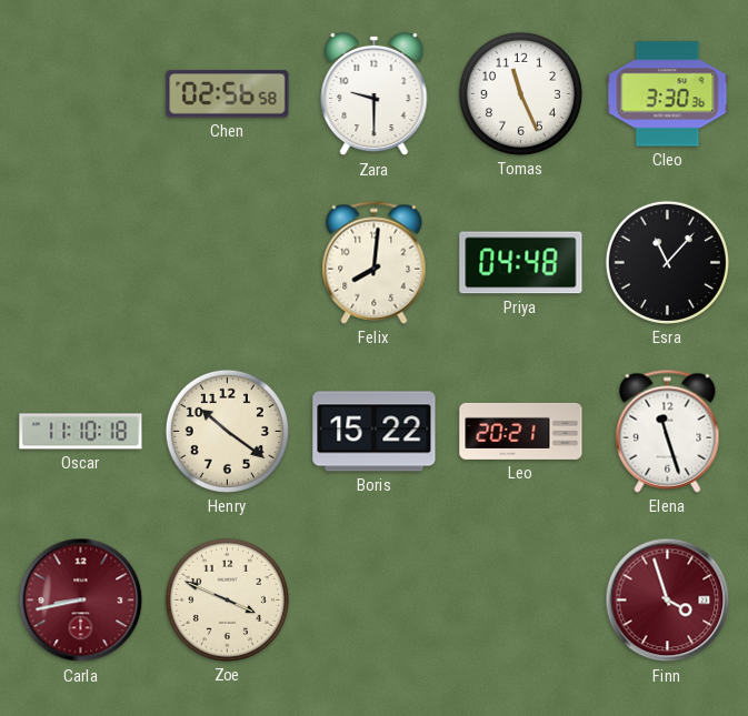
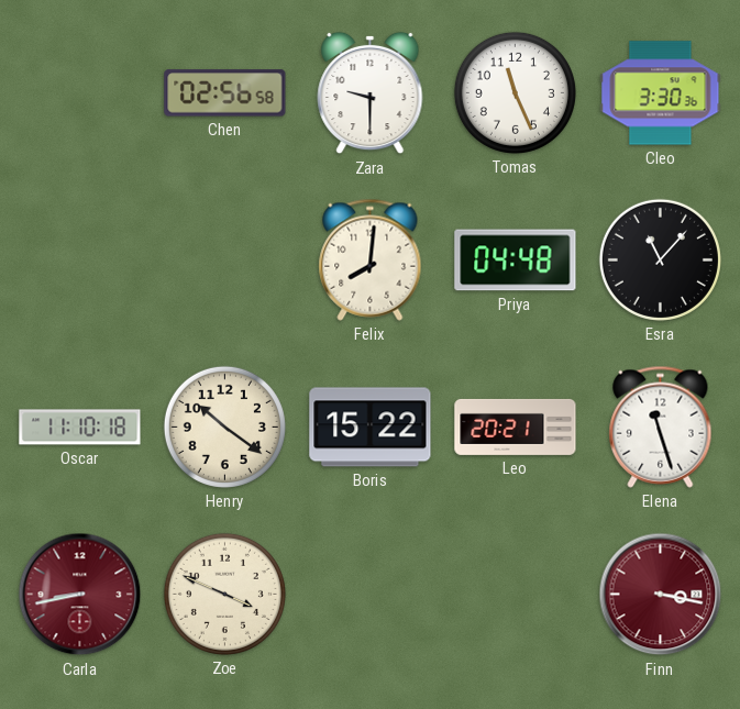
Finn: 3:57 -> 3:17
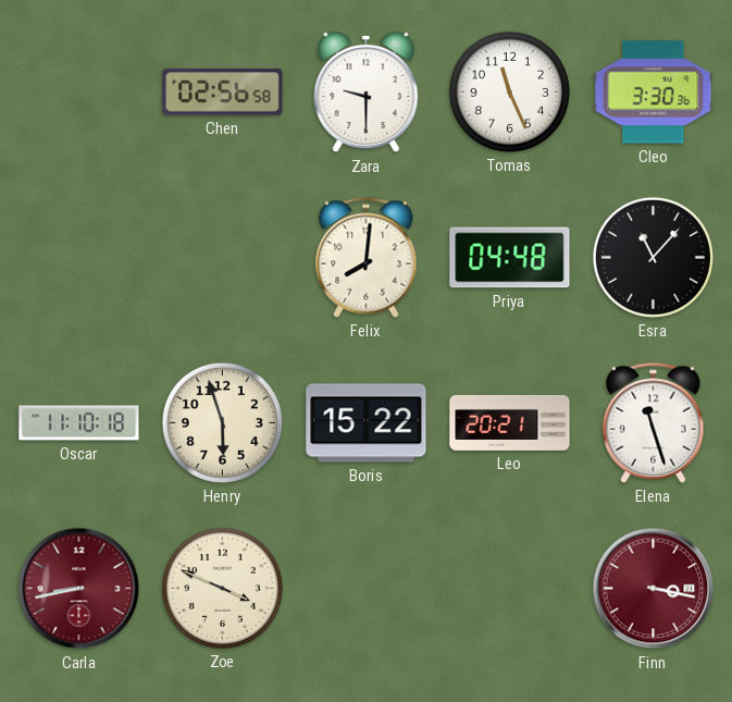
Henry: 10:21 -> 5:57
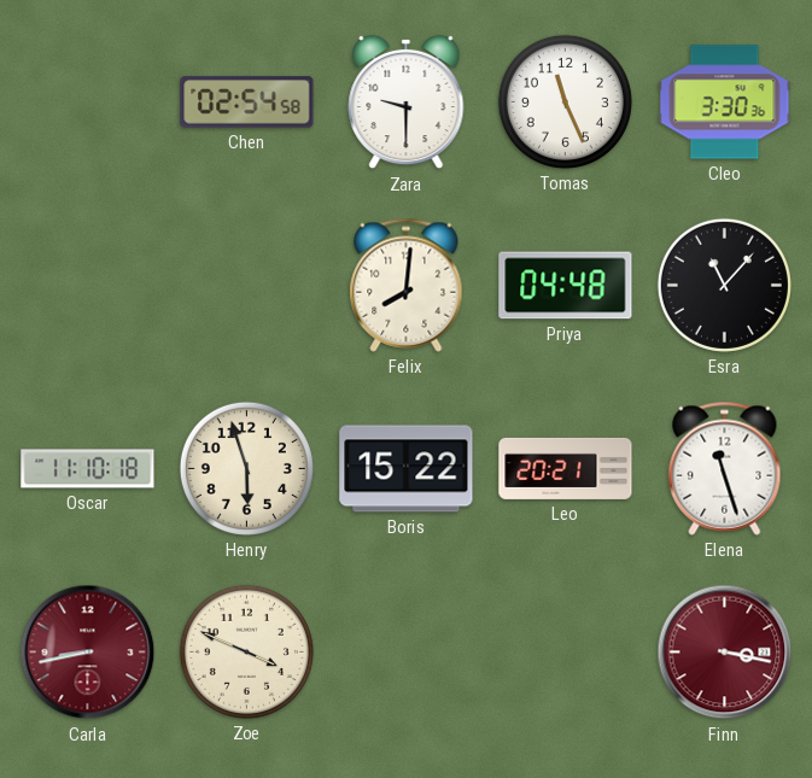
Chen: 02:56 -> 02:54
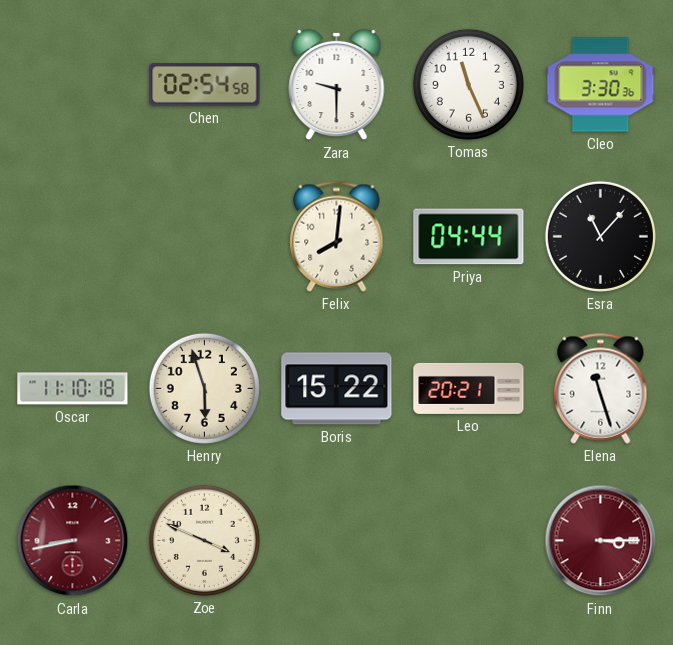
Priya: 04:48 -> 04:44
Finn: 3:17 -> 3:15
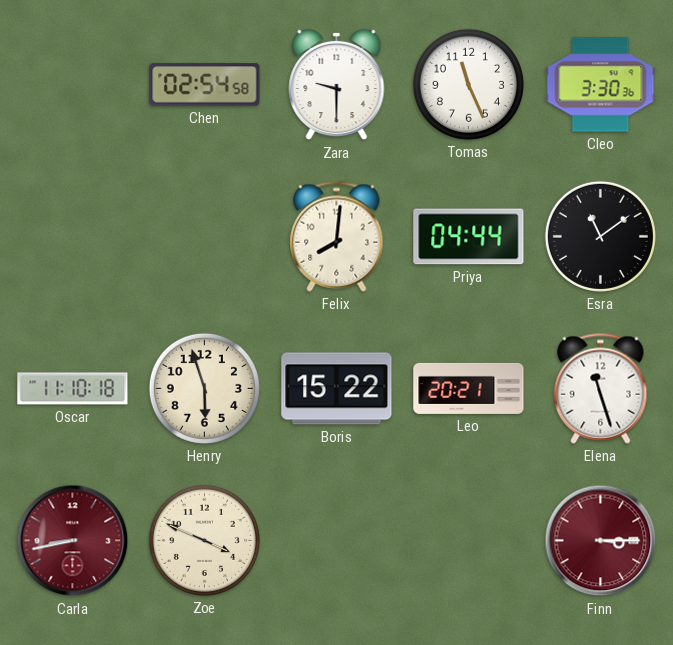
Esra: 11:07 -> 11:09
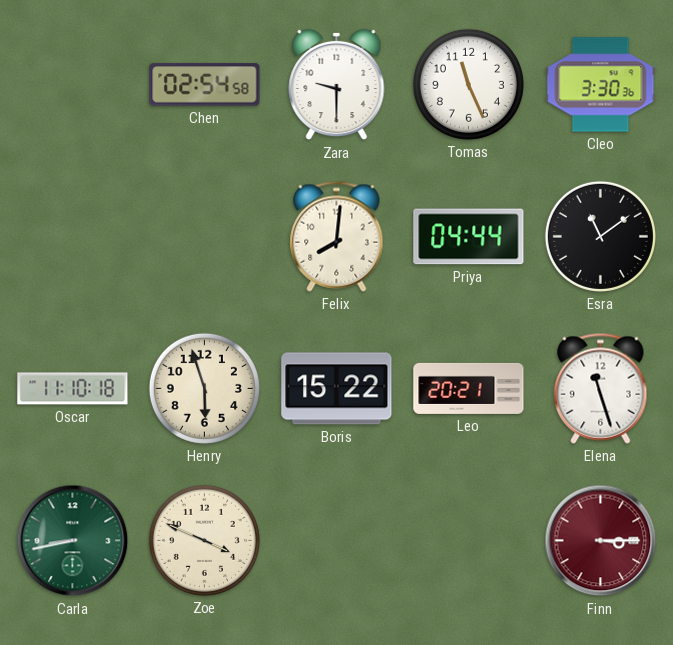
Carla dial: burgundy -> green
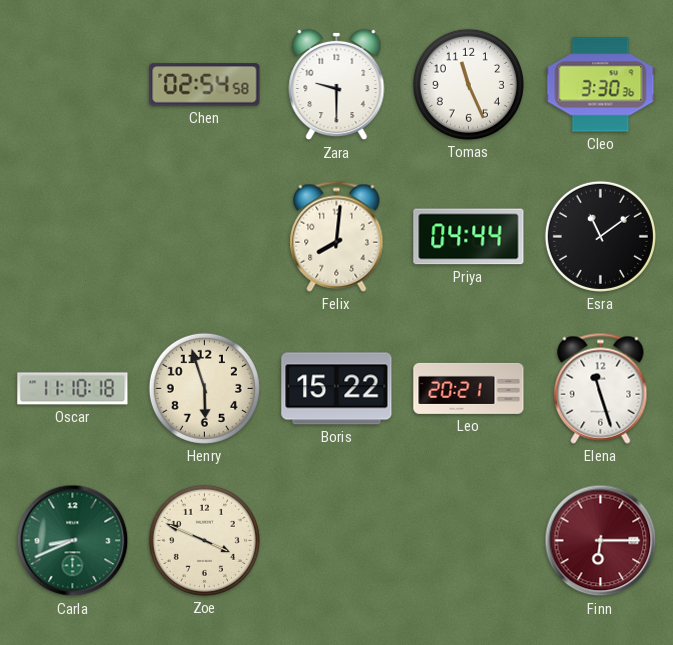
Carla: 8:43 -> 8:41
Finn: 3:15 -> 6:15
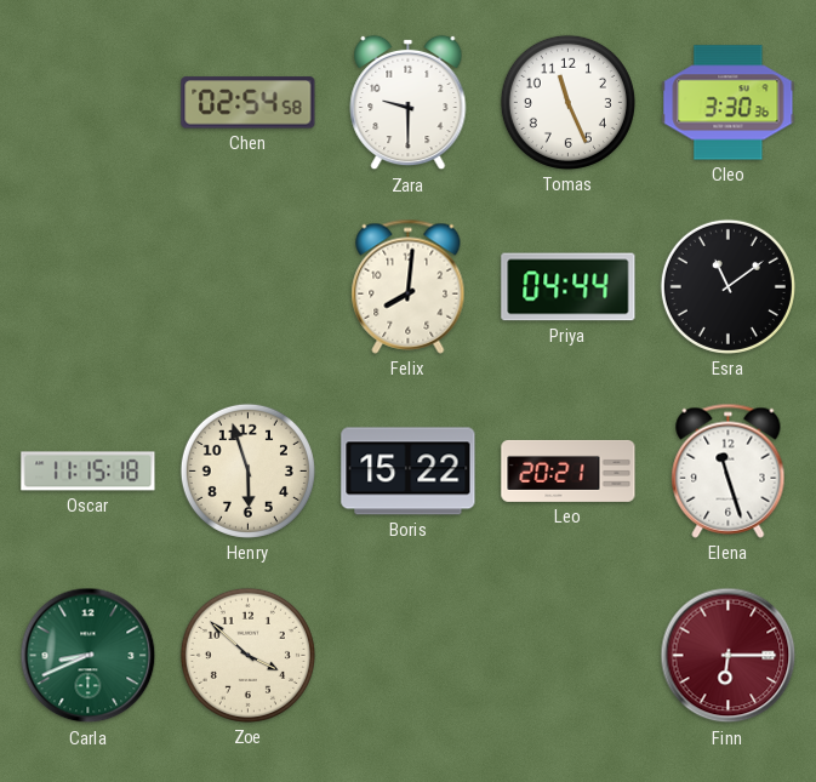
Oscar: 11:10 -> 11:15
Zoe: 3:49 -> 3:52
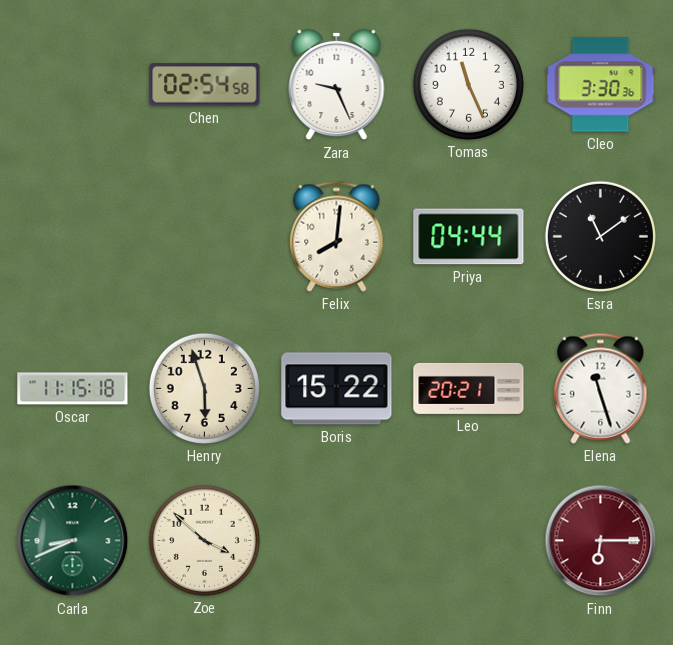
Zara: 9:30 -> 9:26
